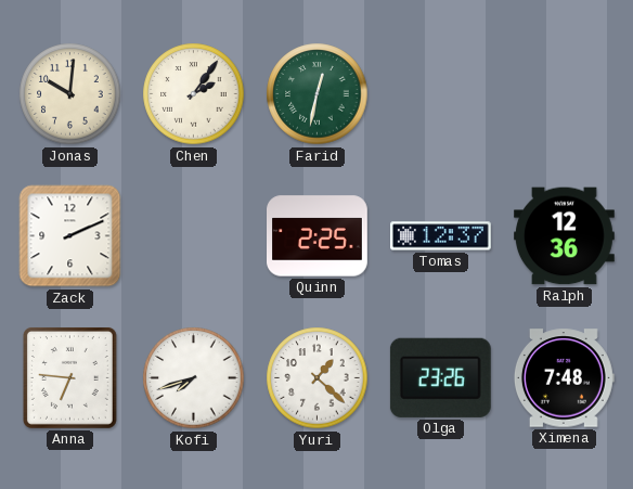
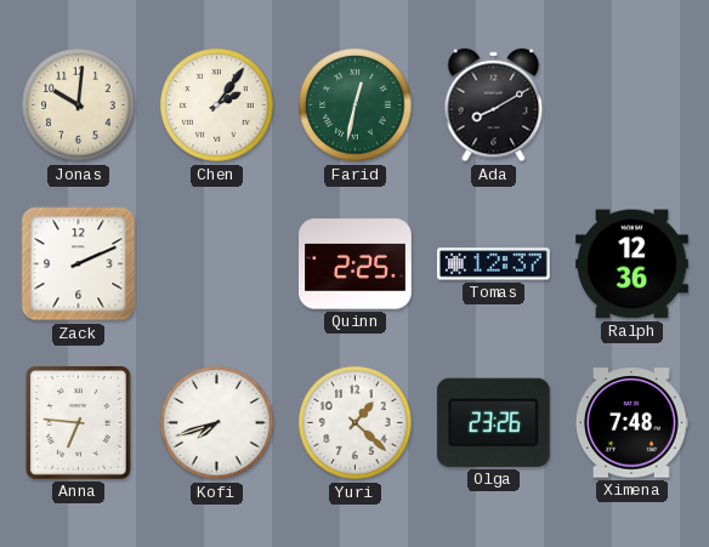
Ada: none -> 8:10
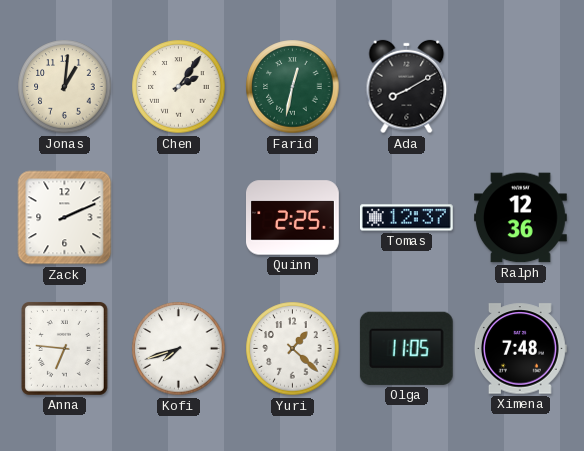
Jonas: 10:01 -> 1:01
Olga: 23:26 -> 11:05
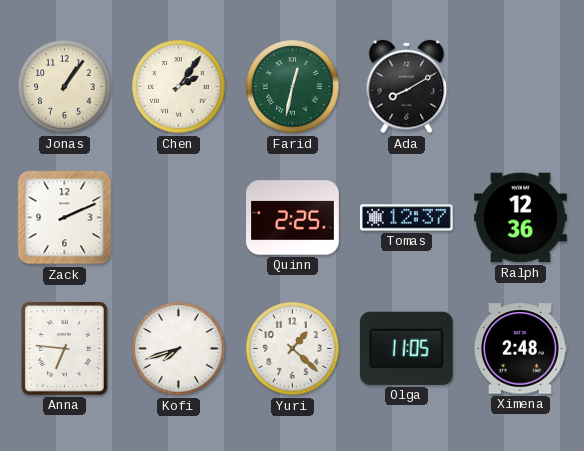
Jonas: 1:01 -> 1:06
Ximena: 7:48 -> 2:48
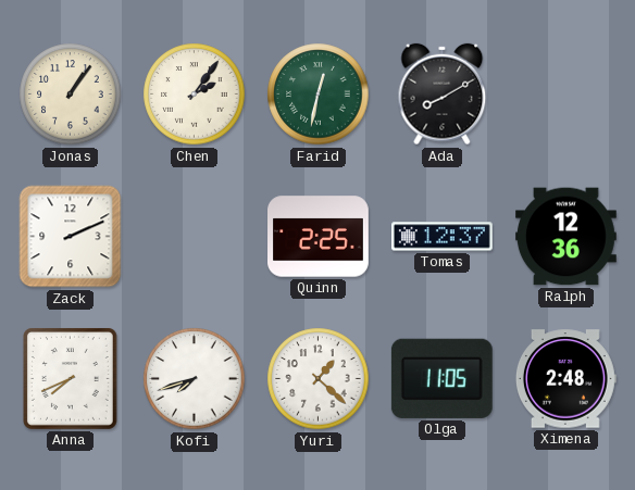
Anna: 6:46 -> 7:41
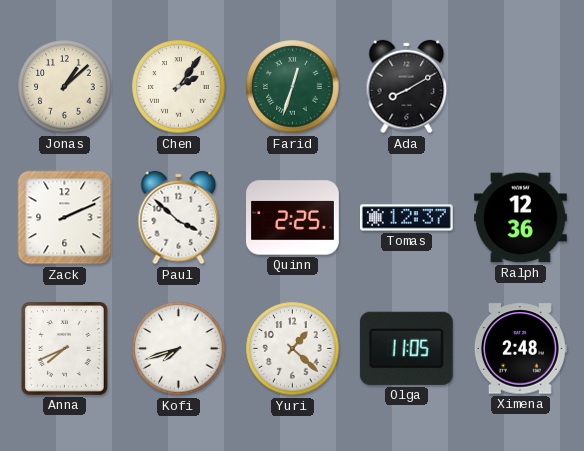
Jonas: 1:06 -> 1:08
Farid: 12:32 -> 12:33
Paul: none -> 3:52
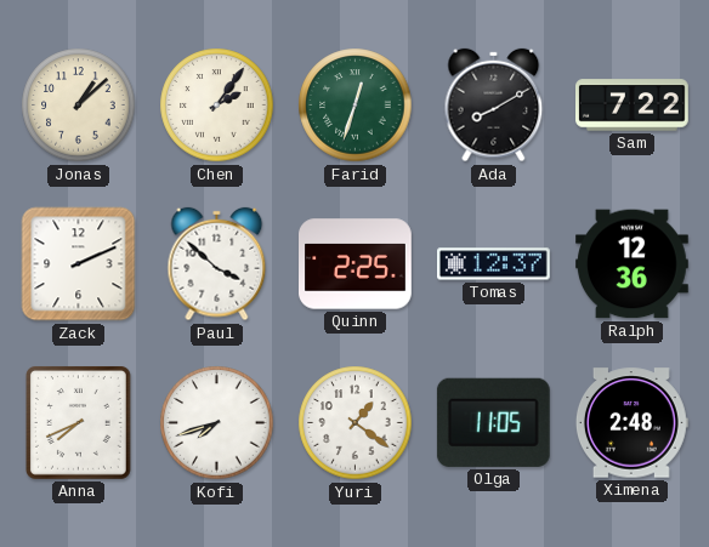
Sam: none -> 7:22
Yuri: 1:22 -> 1:21
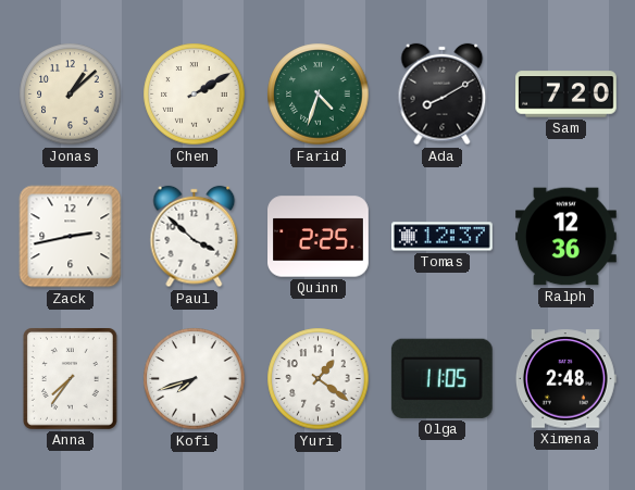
Chen: 2:06 -> 2:10
Farid: 12:33 -> 4:33
Sam: 7:22 -> 7:20
Zack: 2:11 -> 2:43
Anna: 7:41 -> 7:36
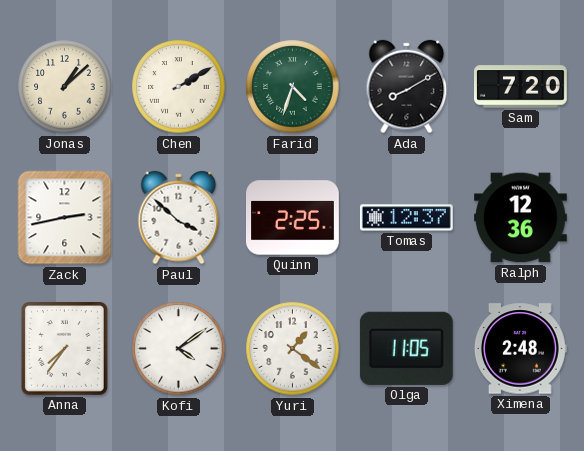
Kofi: 7:42 -> 4:09
